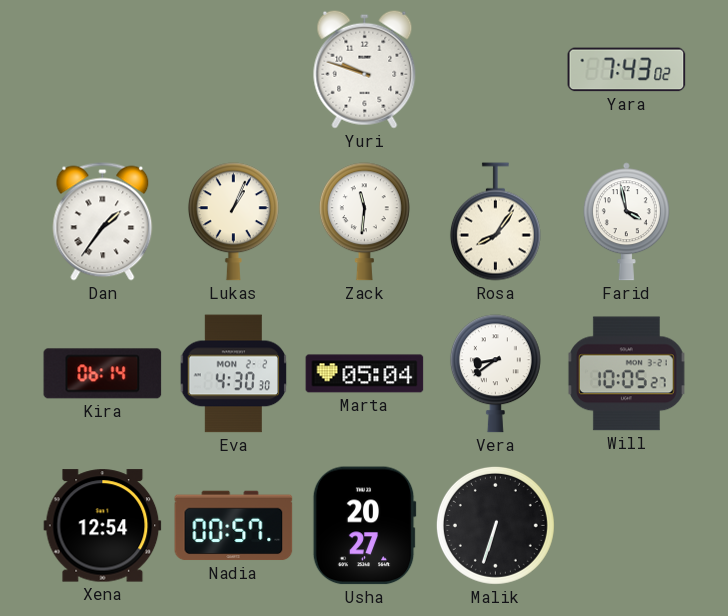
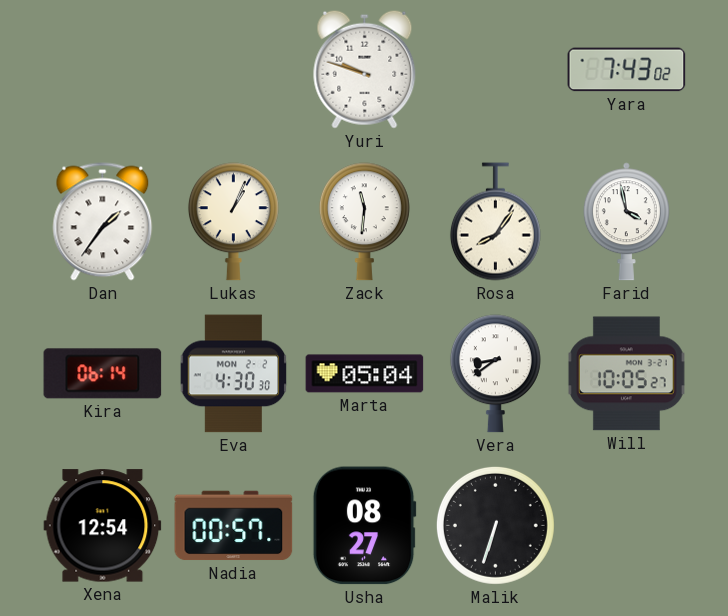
Usha: 20:27 -> 08:27
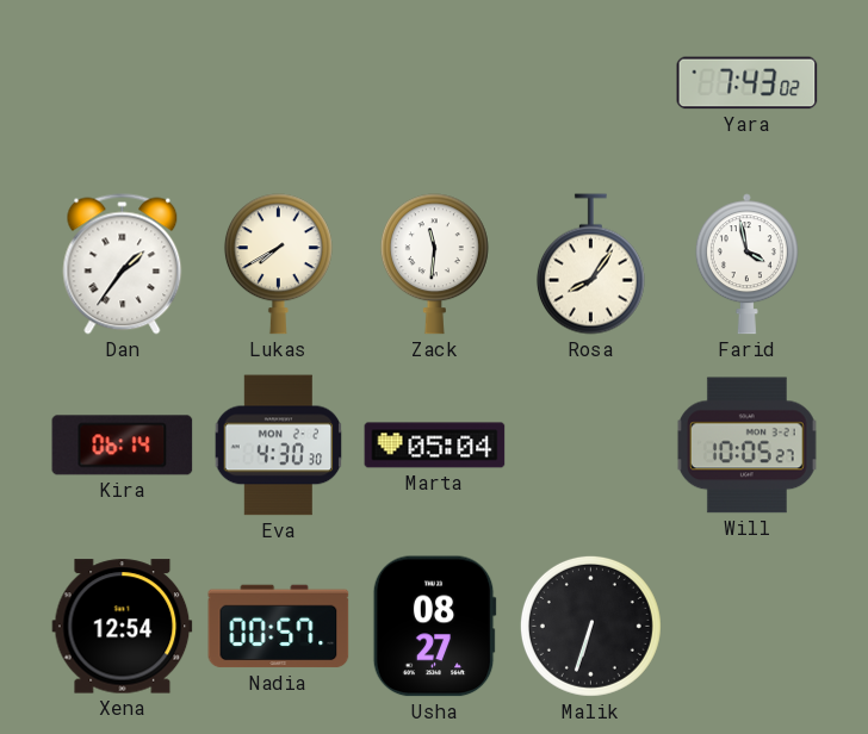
Yuri: 9:48 -> none
Lukas: 1:04 -> 7:40
Vera: 8:39 -> none
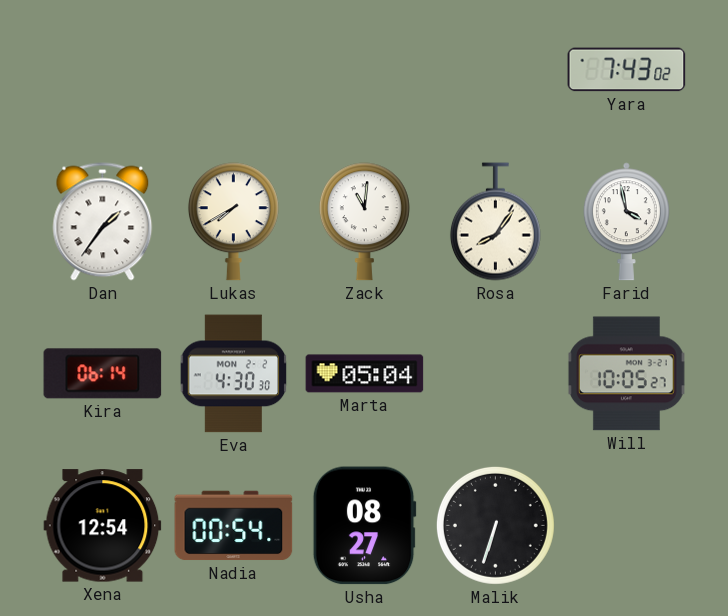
Zack: 11:31 -> 11:01
Nadia: 00:57 -> 00:54
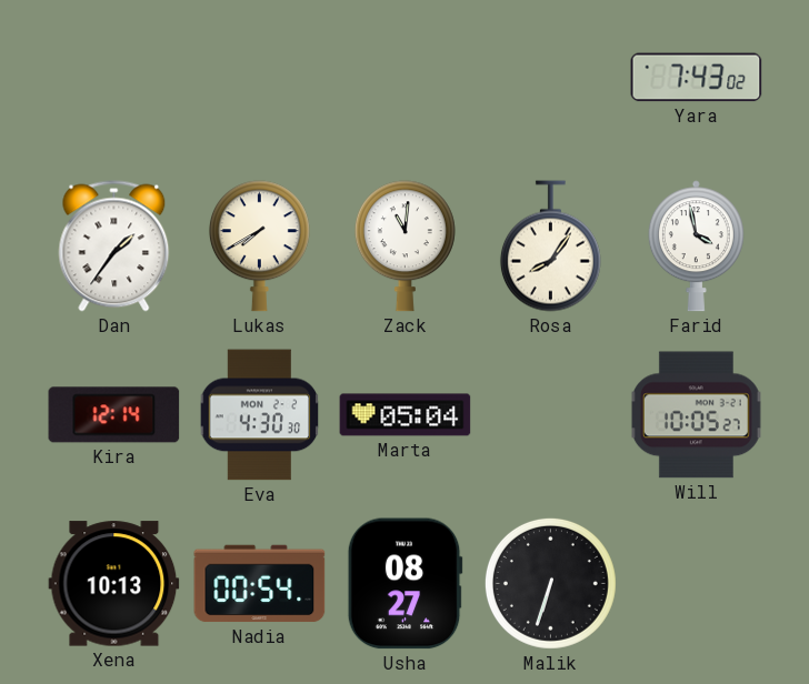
Kira: 06:14 -> 12:14
Xena: 12:54 -> 10:13
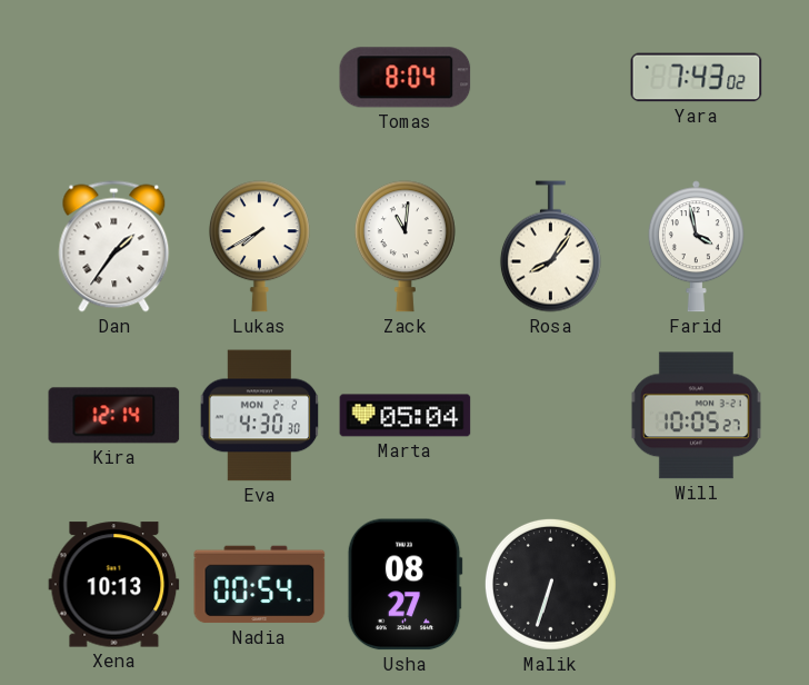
Tomas: none -> 8:04
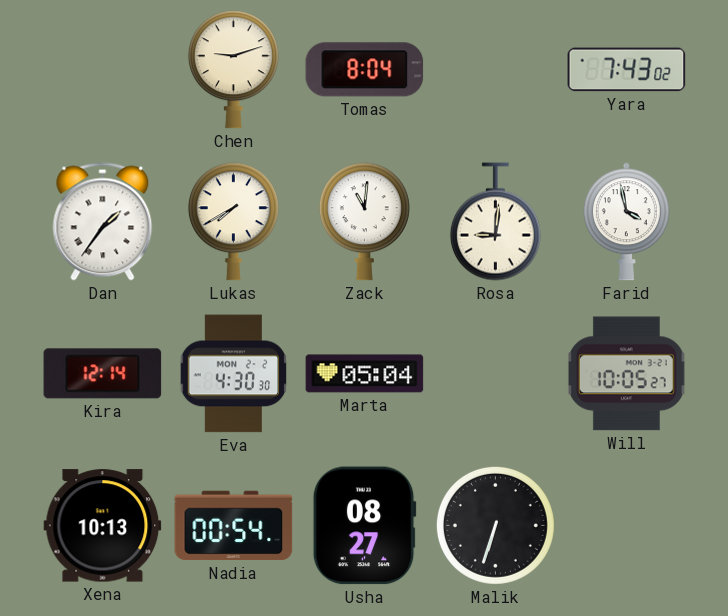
Chen: none -> 9:12
Rosa: 8:06 -> 9:01
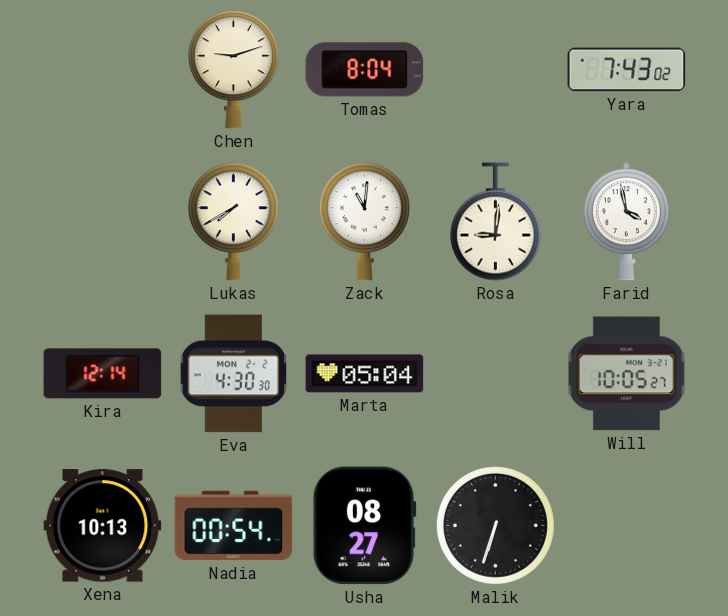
Dan: 1:36 -> none
